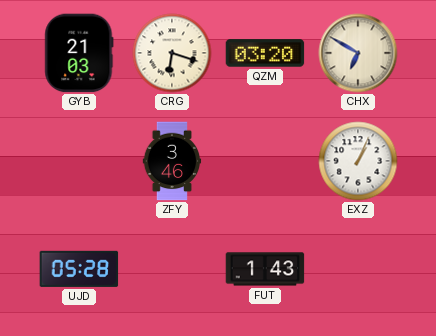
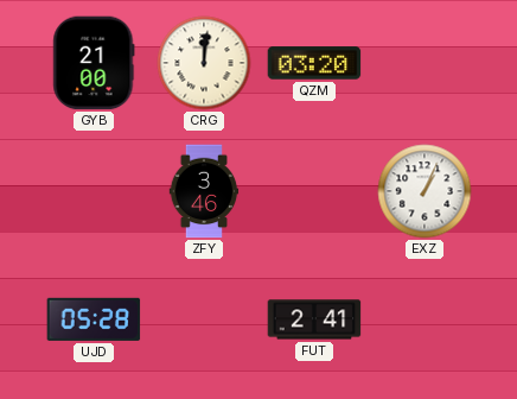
GYB: 21:03 -> 21:00
CRG: 6:18 -> 12:01
CHX: 6:50 -> none
FUT: 1:43 -> 2:41
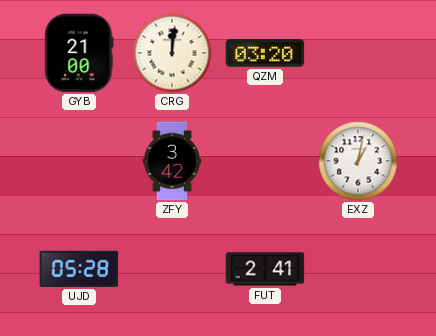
ZFY: 3:46 -> 3:42
EXZ: 1:04 -> 1:02
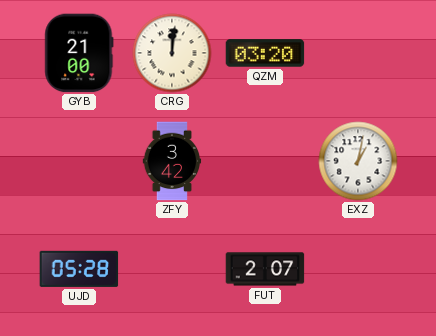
FUT: 2:41 -> 2:07
